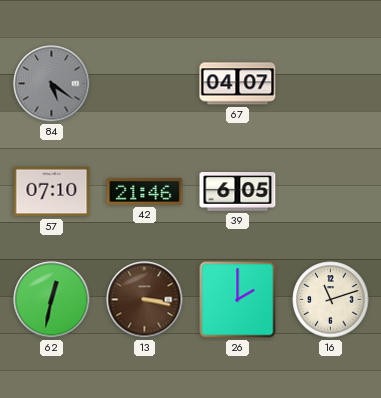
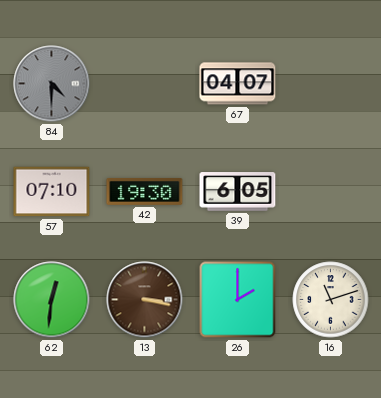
84: 5:21 -> 4:30
42: 21:46 -> 19:30
62: 12:32 -> 12:31
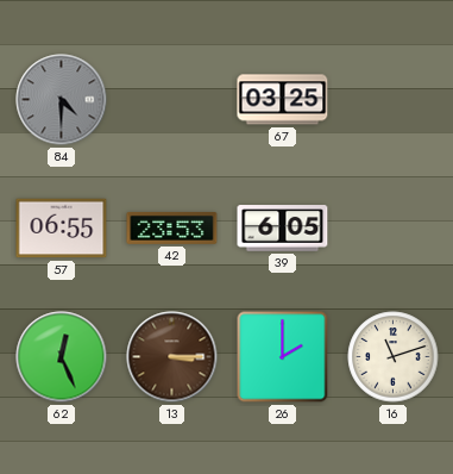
67: 04:07 -> 03:25
57: 07:10 -> 06:55
42: 19:30 -> 23:53
62: 12:31 -> 12:26
13: 3:17 -> 3:15
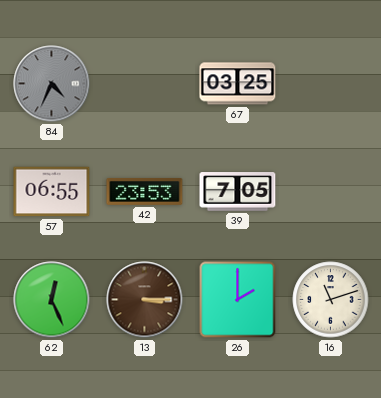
84: 4:30 -> 4:34
39: 6:05 -> 7:05
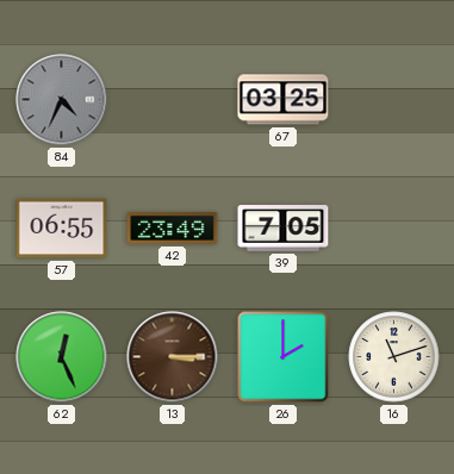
42: 23:53 -> 23:49
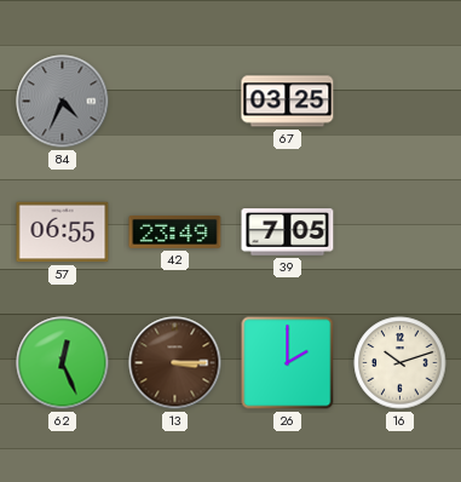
16: 11:12 -> 10:12
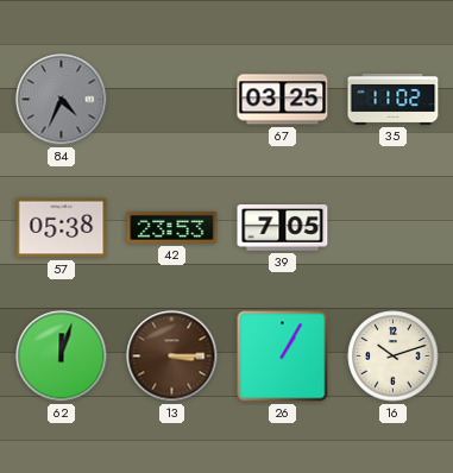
35: none -> 11:02
57: 06:55 -> 05:38
42: 23:49 -> 23:53
62: 12:26 -> 12:03
26: 2:00 -> 1:05
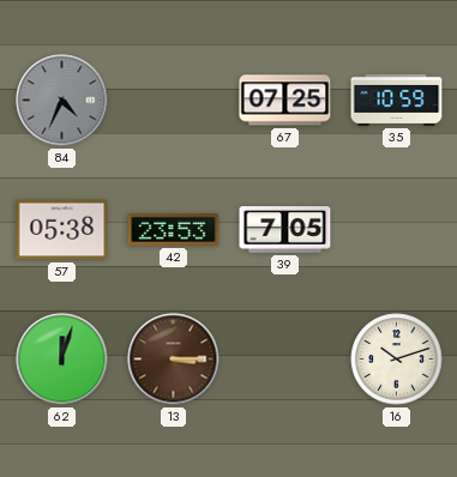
67: 03:25 -> 07:25
35: 11:02 -> 10:59
26: 1:05 -> none
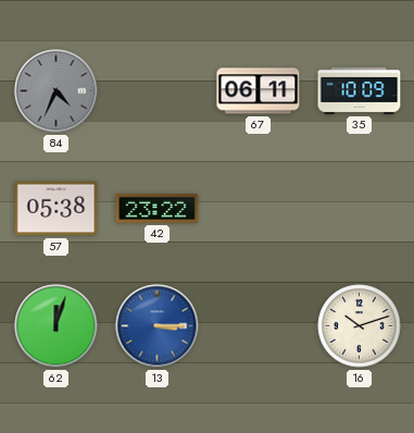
67: 07:25 -> 06:11
35: 10:59 -> 10:09
42: 23:53 -> 23:22
39: 7:05 -> none
13 dial: brown -> blue
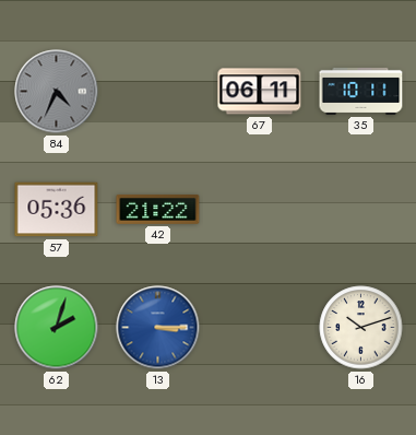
35: 10:09 -> 10:11
57: 05:38 -> 05:36
42: 23:22 -> 21:22
62: 12:03 -> 2:03
